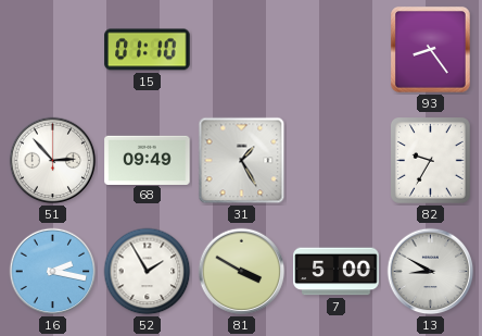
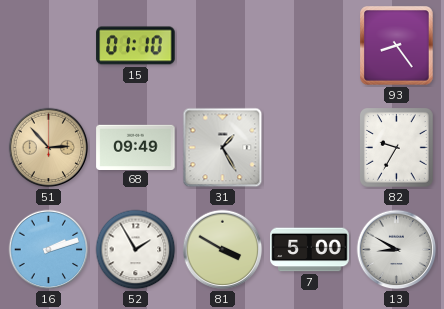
51 dial: white -> champagne
16: 2:17 -> 2:12
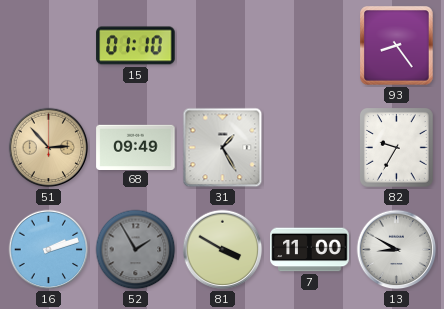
52 dial: white -> grey
7: 5:00 -> 11:00
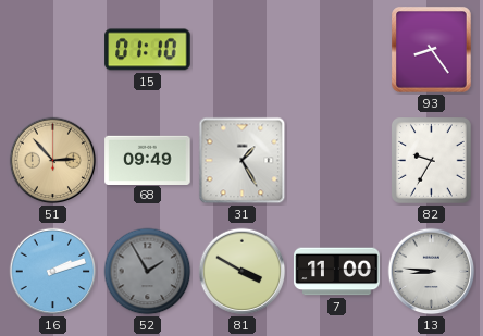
13: 8:50 -> 8:46
